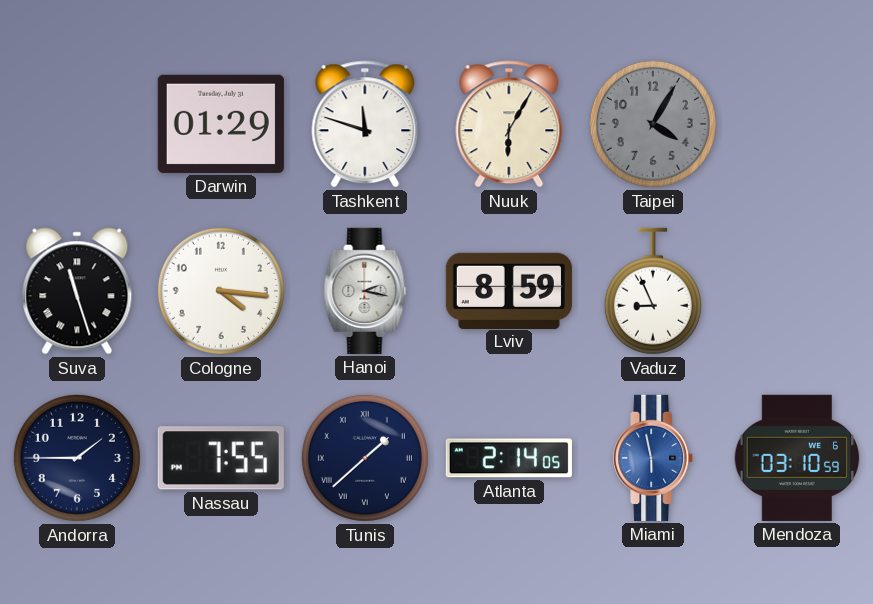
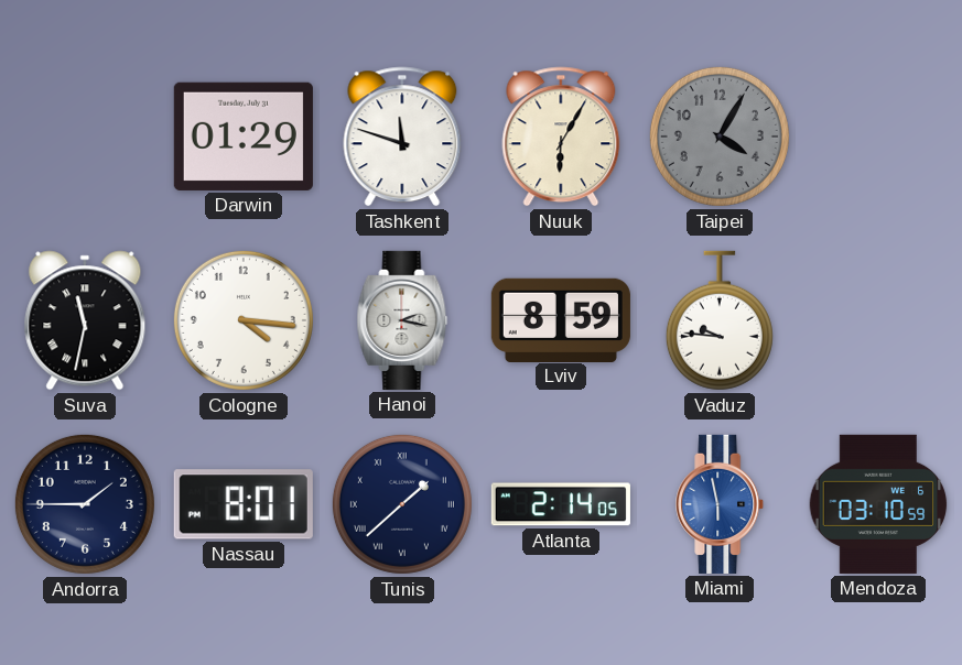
Suva: 11:27 -> 11:32
Vaduz: 8:56 -> 9:46
Nassau: 7:55 -> 8:01
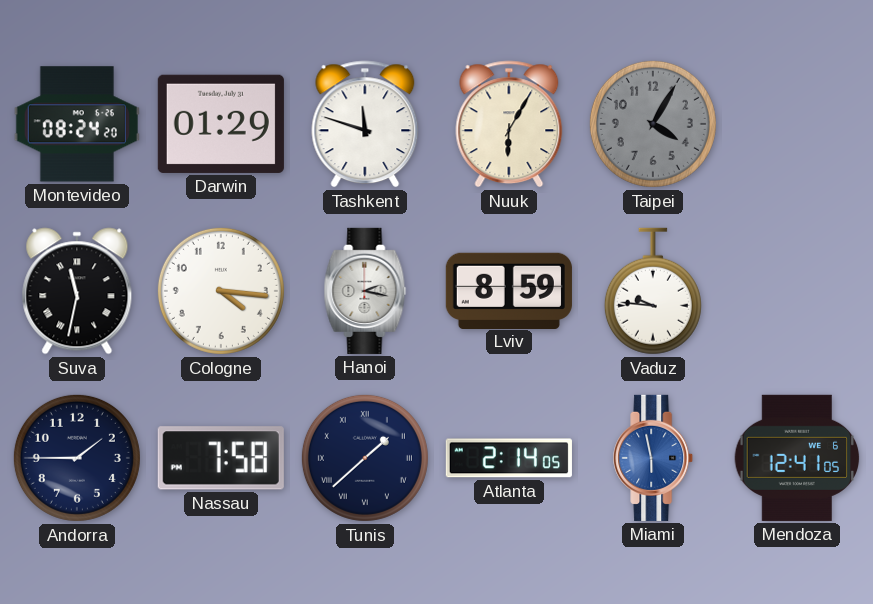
Montevideo: none -> 08:24
Nassau: 8:01 -> 7:58
Mendoza: 03:10 -> 12:41
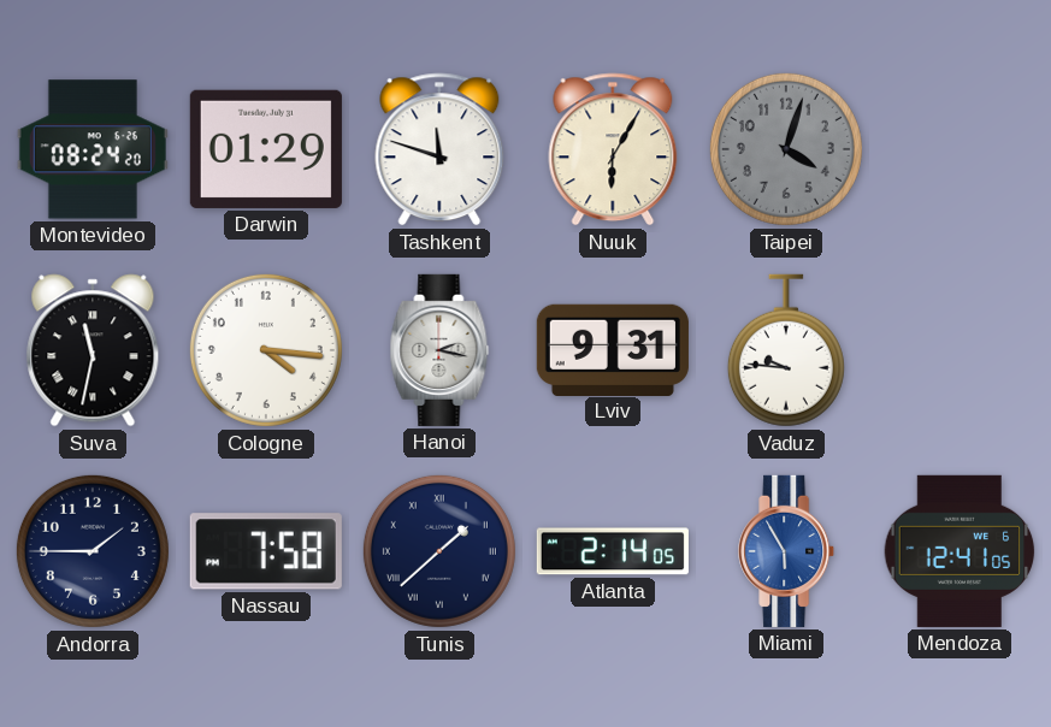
Taipei: 4:05 -> 4:03
Lviv: 8:59 -> 9:31
Miami: 5:58 -> 5:55
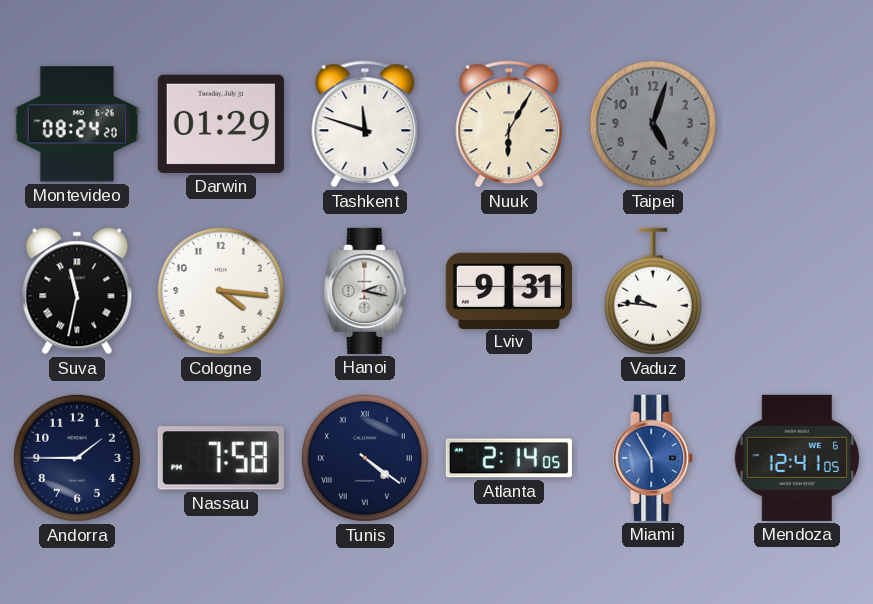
Taipei: 4:03 -> 5:03
Tunis: 1:38 -> 4:21
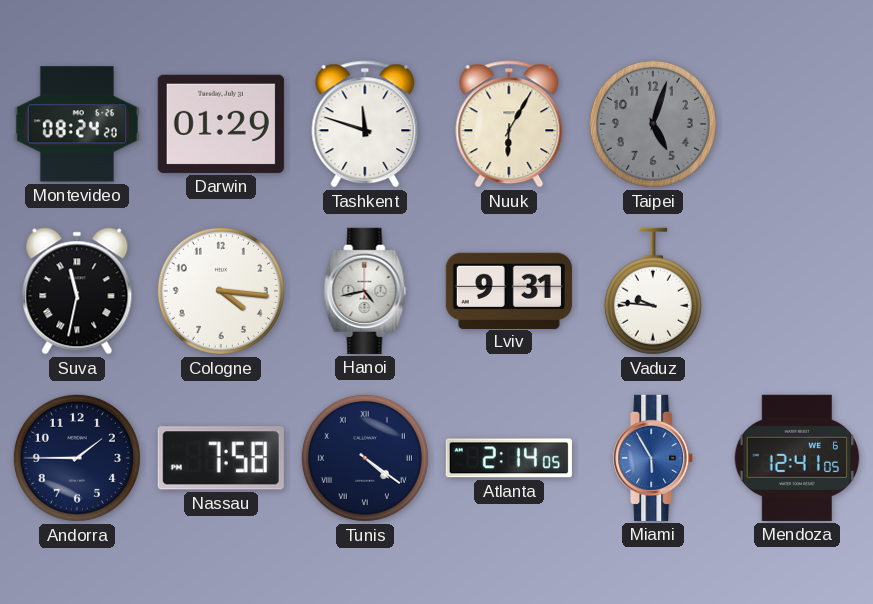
Hanoi: 2:17 -> 4:43
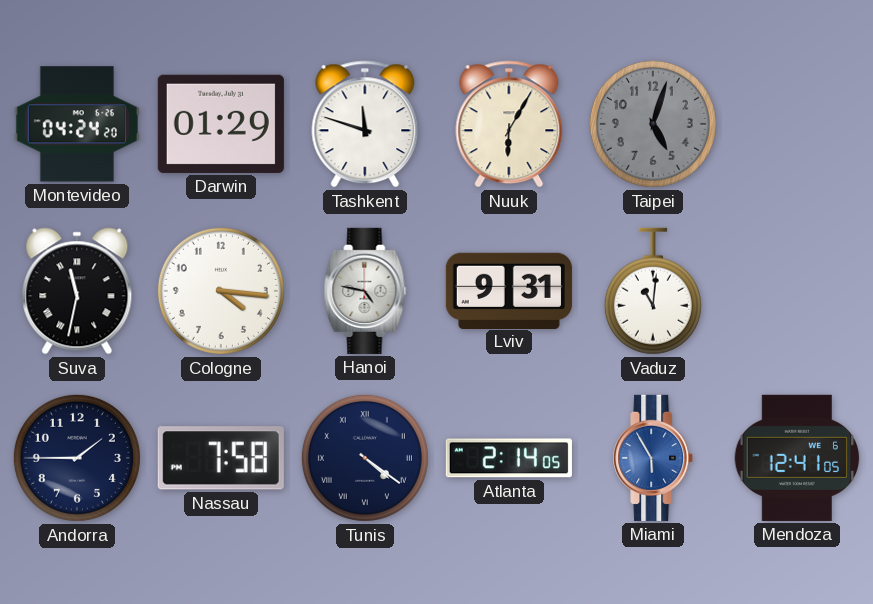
Montevideo: 08:24 -> 04:24
Hanoi: 4:43 -> 4:47
Vaduz: 9:46 -> 11:01
